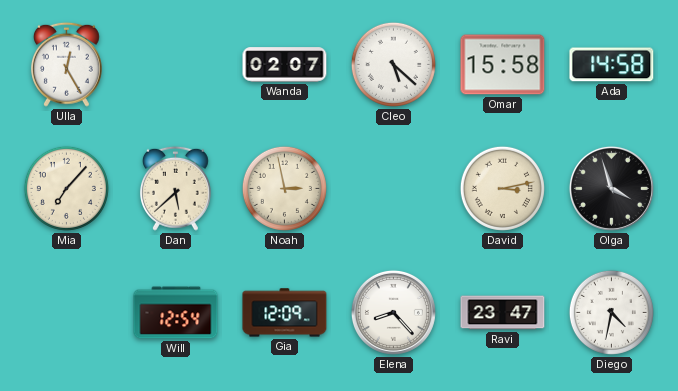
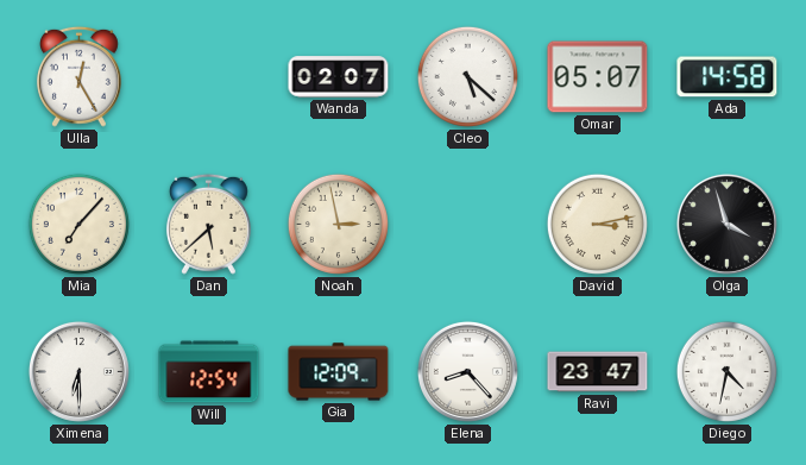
Omar: 15:58 -> 05:07
Ximena: none -> 6:30
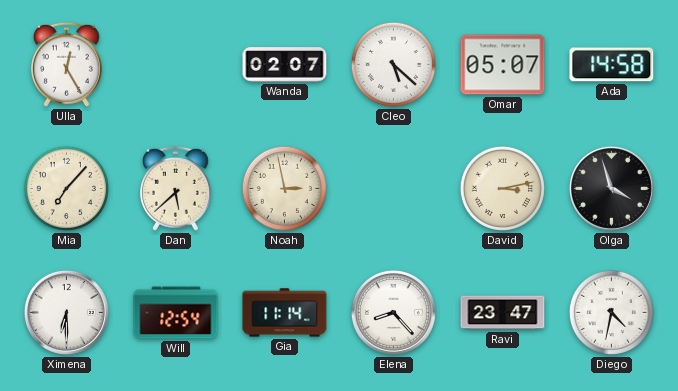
Gia: 12:09 -> 11:14
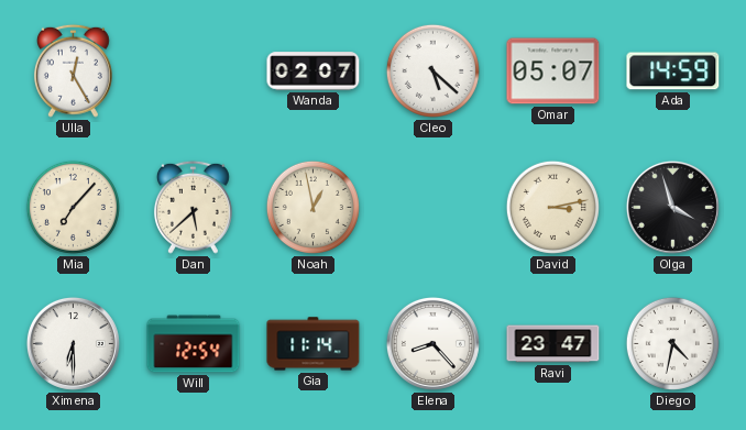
Ada: 14:58 -> 14:59
Noah: 2:58 -> 12:58
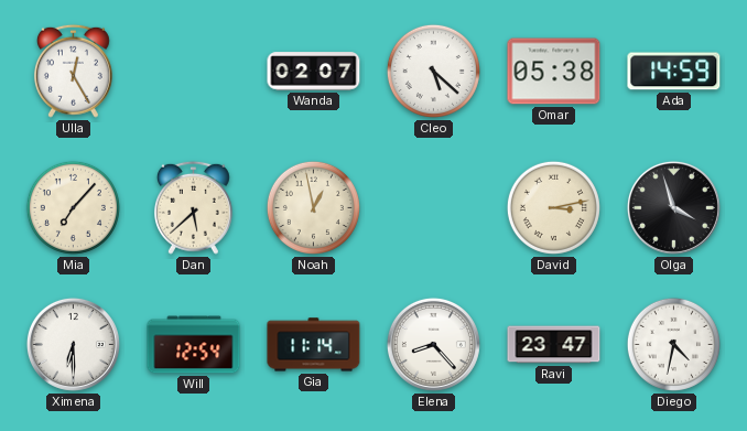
Omar: 05:07 -> 05:38
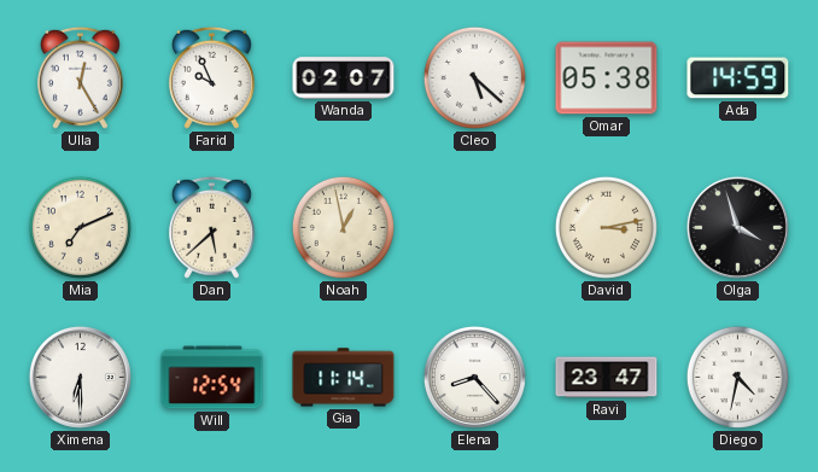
Farid: none -> 9:56
Mia: 7:07 -> 7:11
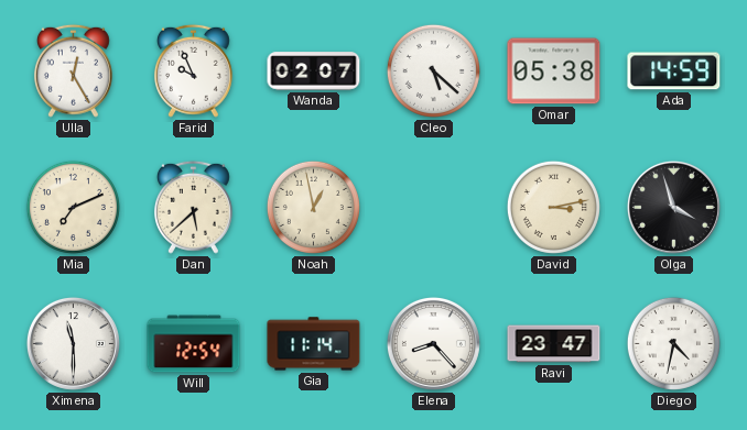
Ximena: 6:30 -> 11:30
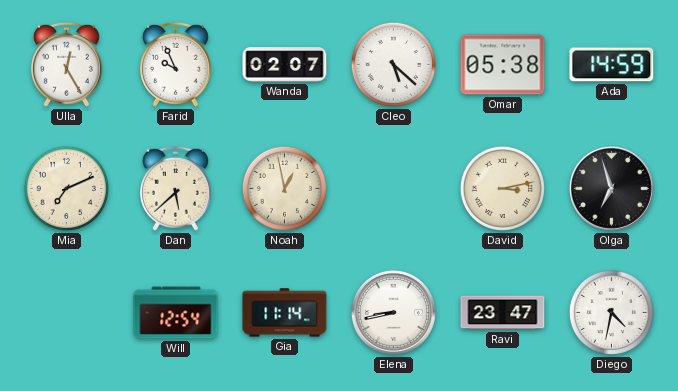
Olga: 3:57 -> 6:57
Ximena: 11:30 -> none
Elena: 8:23 -> 8:43
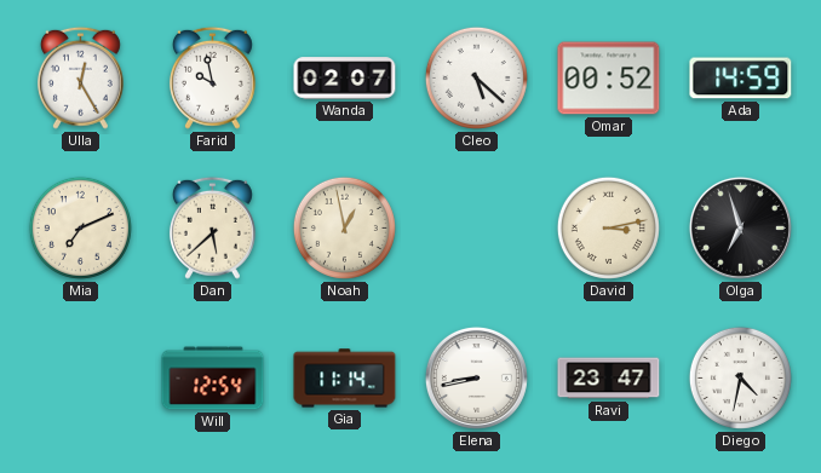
Farid: 9:56 -> 9:58
Omar: 05:38 -> 00:52
